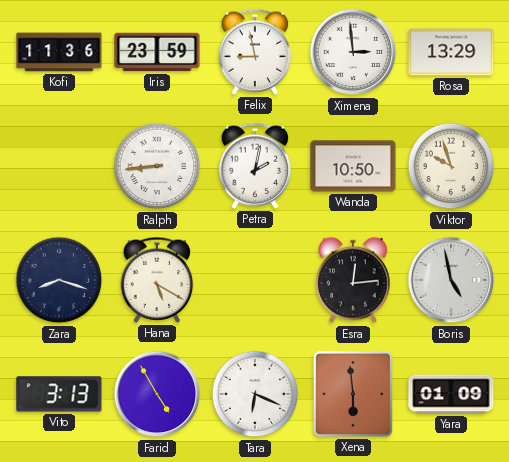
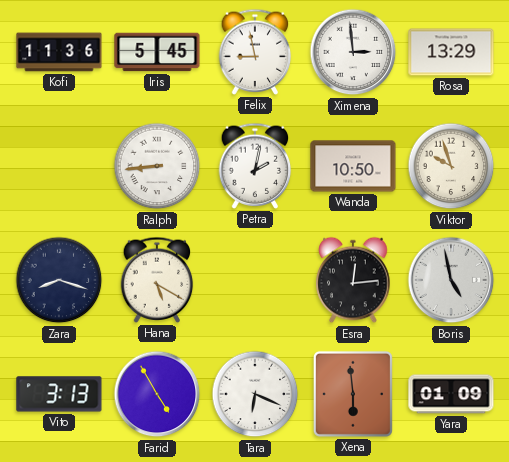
Iris: 23:59 -> 5:45
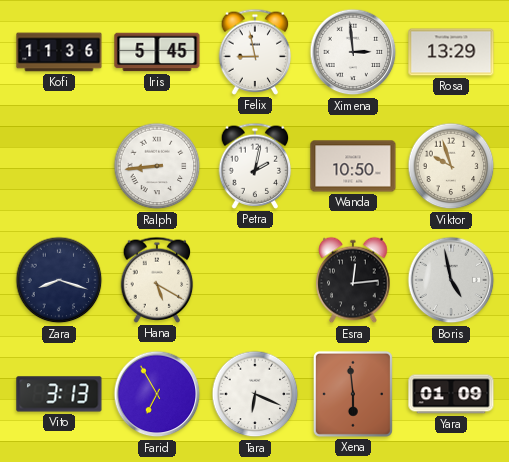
Farid: 4:55 -> 6:55
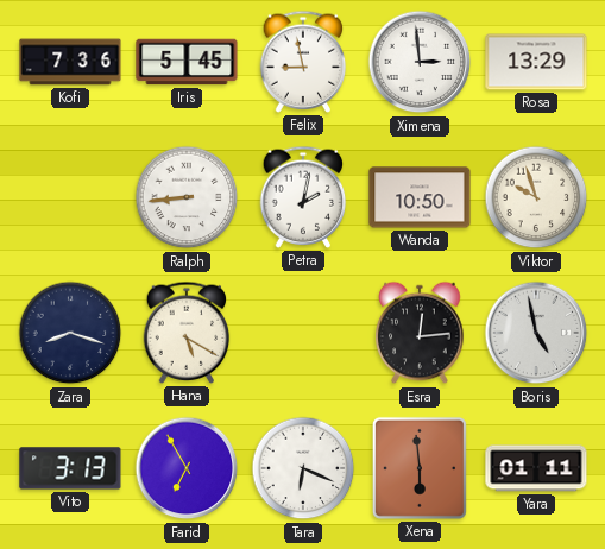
Kofi: 11:36 -> 7:36
Yara: 01:09 -> 01:11
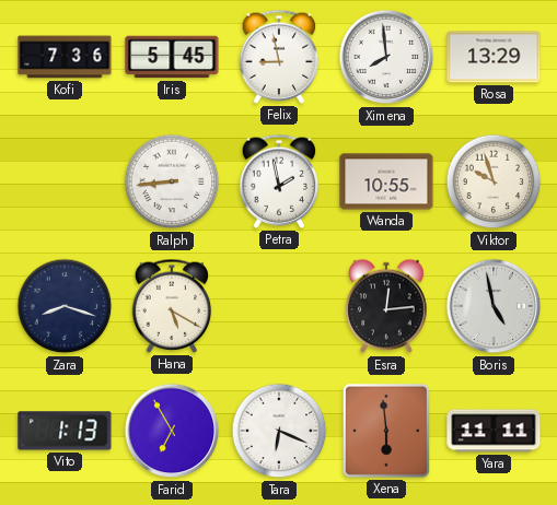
Ximena: 2:59 -> 7:59
Petra: 2:02 -> 1:58
Wanda: 10:50 -> 10:55
Vito: 3:13 -> 1:13
Yara: 01:11 -> 11:11
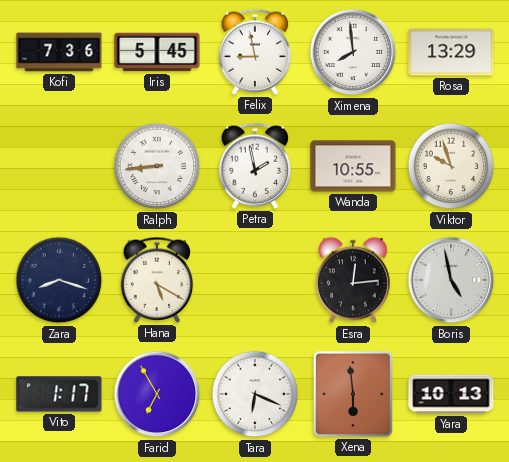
Vito: 1:13 -> 1:17
Yara: 11:11 -> 10:13
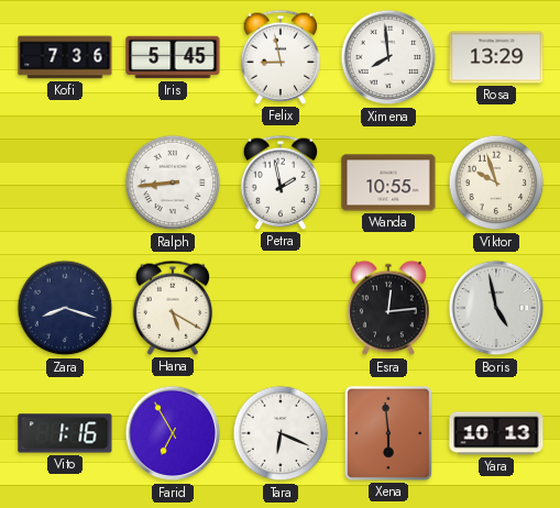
Vito: 1:17 -> 1:16
